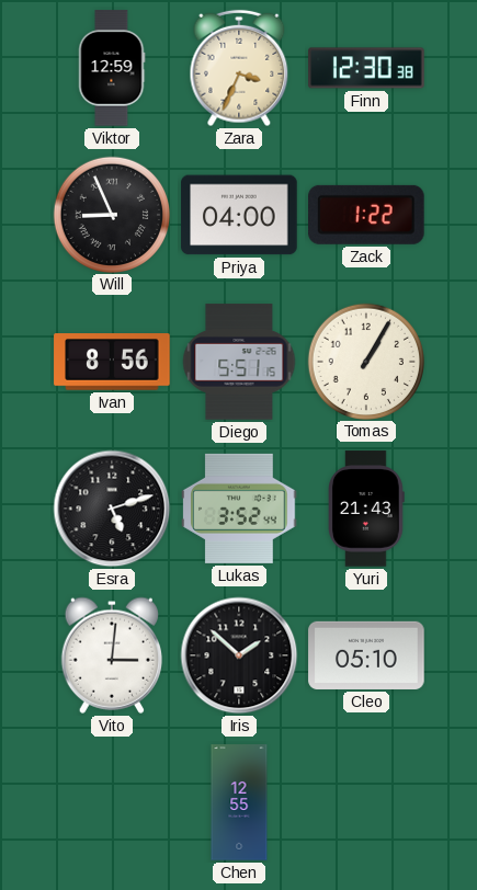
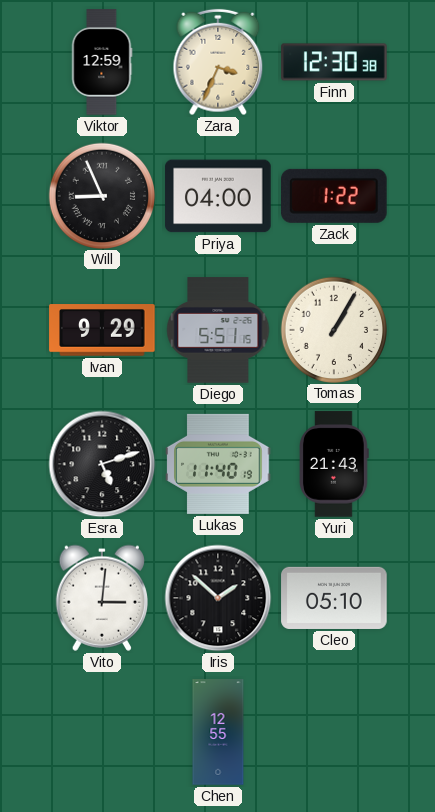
Ivan: 8:56 -> 9:29
Lukas: 3:52 -> 11:40
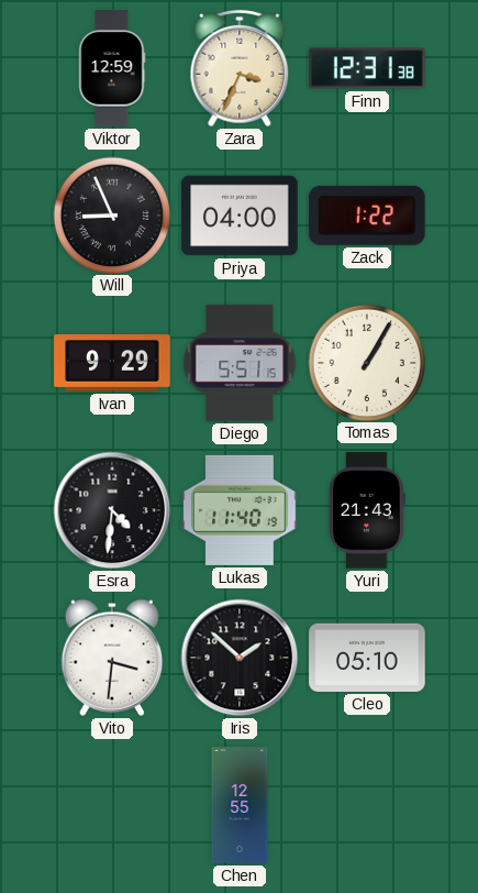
Finn: 12:30 -> 12:31
Esra: 5:12 -> 4:31
Vito: 3:01 -> 3:31
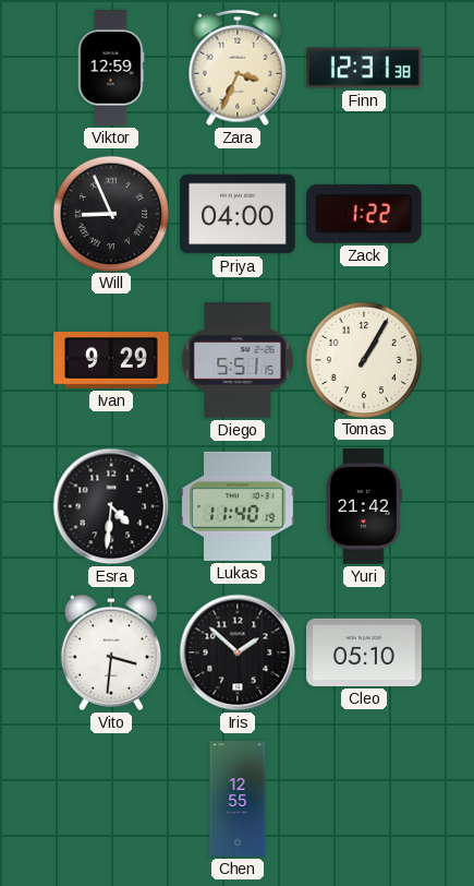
Yuri: 21:43 -> 21:42
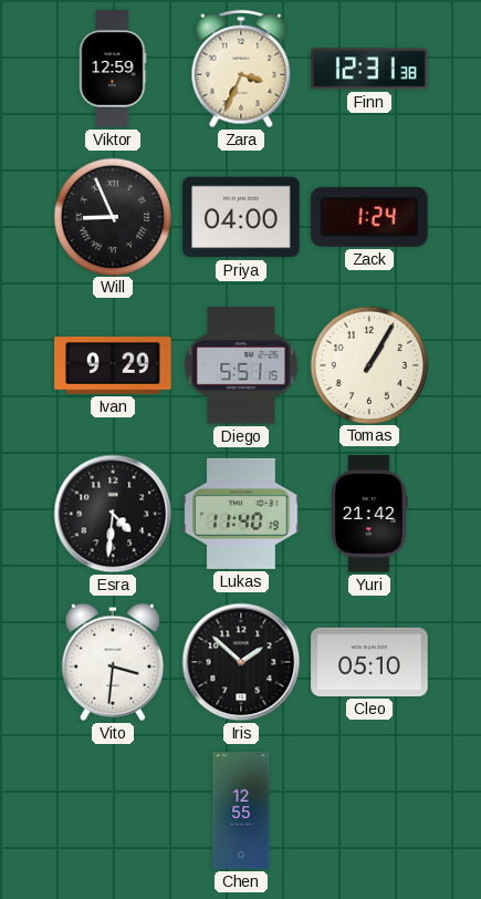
Zack: 1:22 -> 1:24
